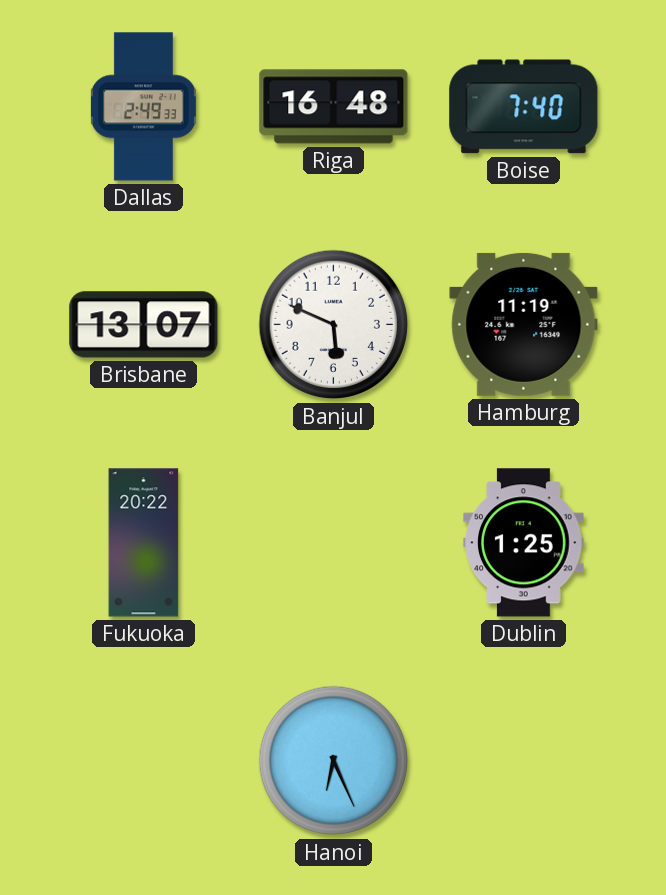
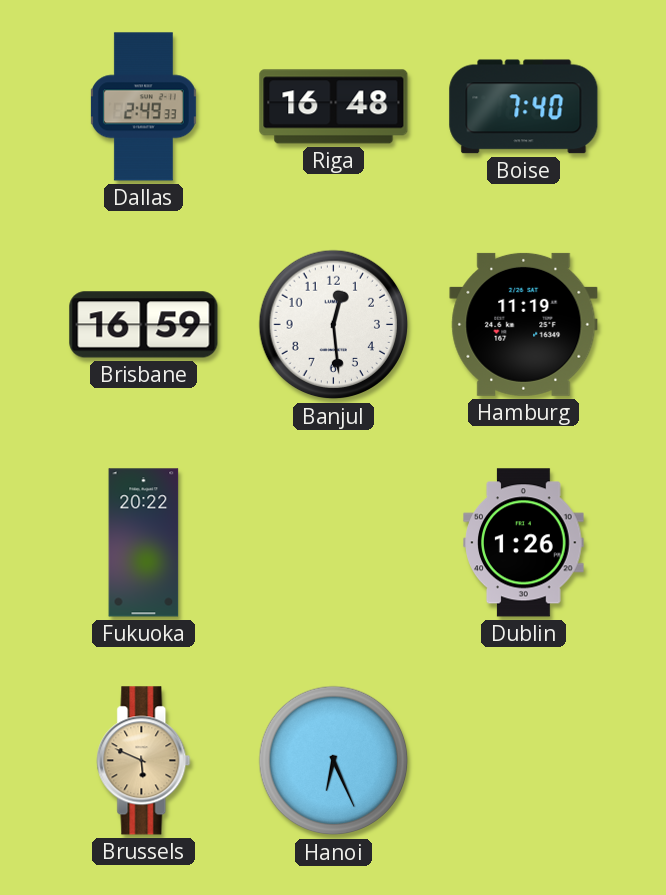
Brisbane: 13:07 -> 16:59
Banjul: 5:49 -> 12:29
Dublin: 1:25 -> 1:26
Brussels: none -> 5:49
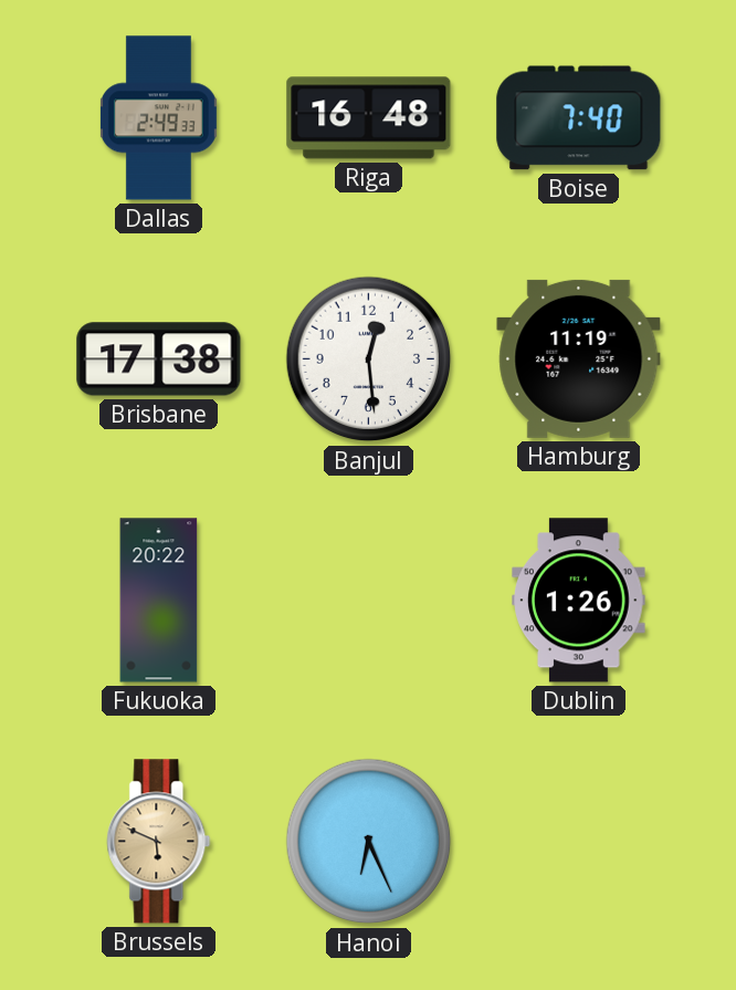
Brisbane: 16:59 -> 17:38
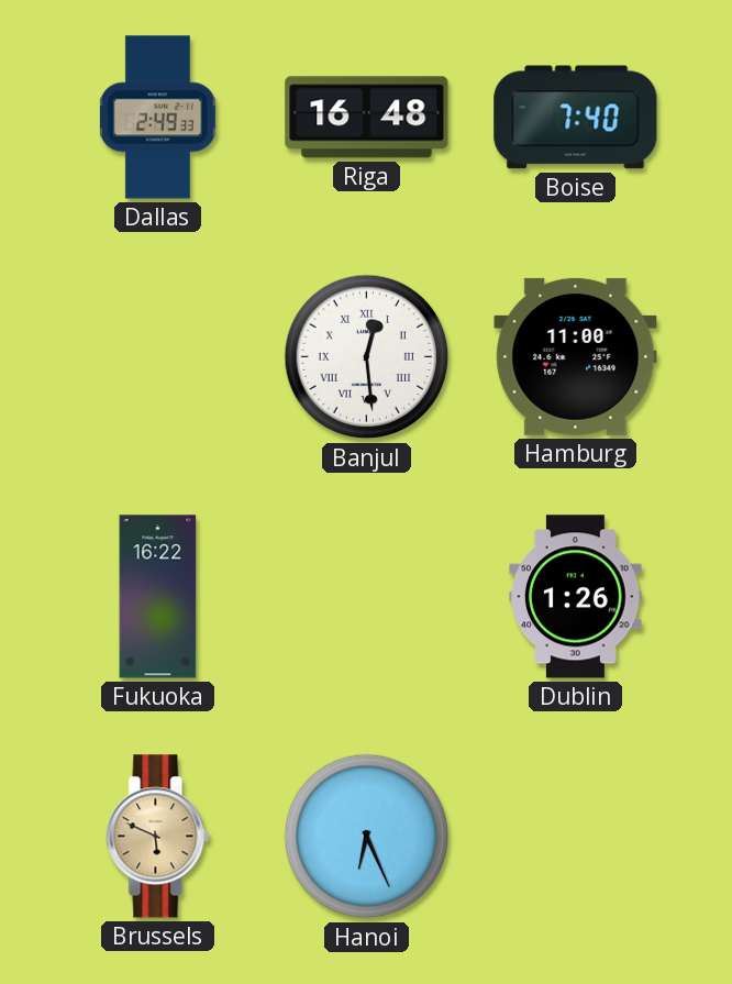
Brisbane: 17:38 -> none
Banjul numerals: Arabic -> Roman
Hamburg: 11:19 -> 11:00
Fukuoka: 20:22 -> 16:22
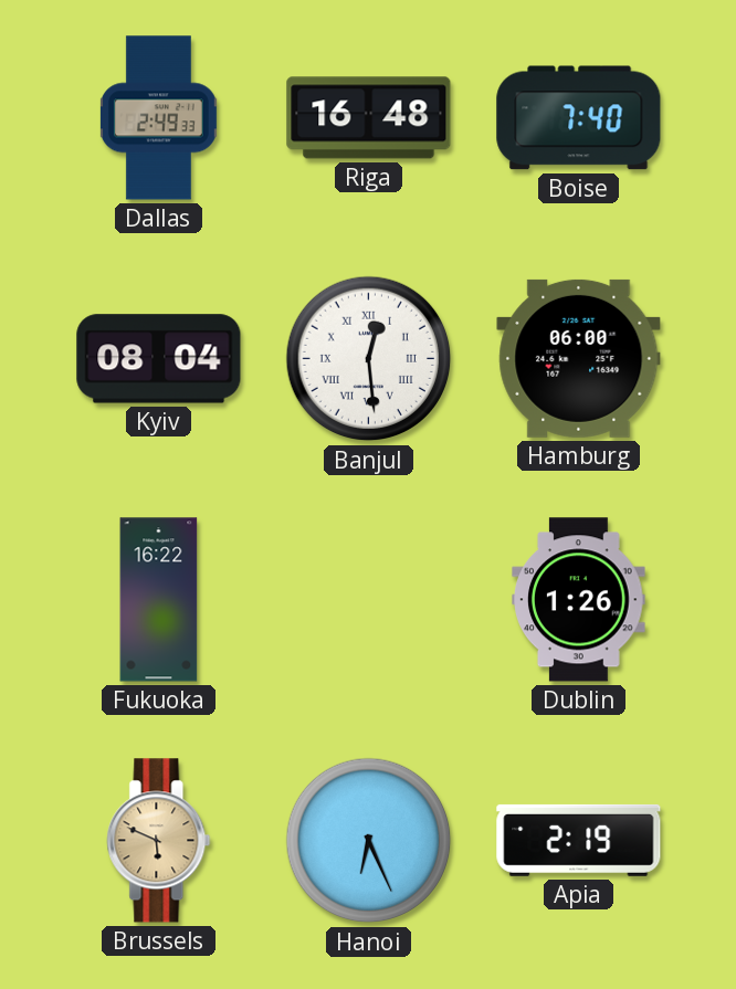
Kyiv: none -> 08:04
Hamburg: 11:00 -> 06:00
Apia: none -> 2:19
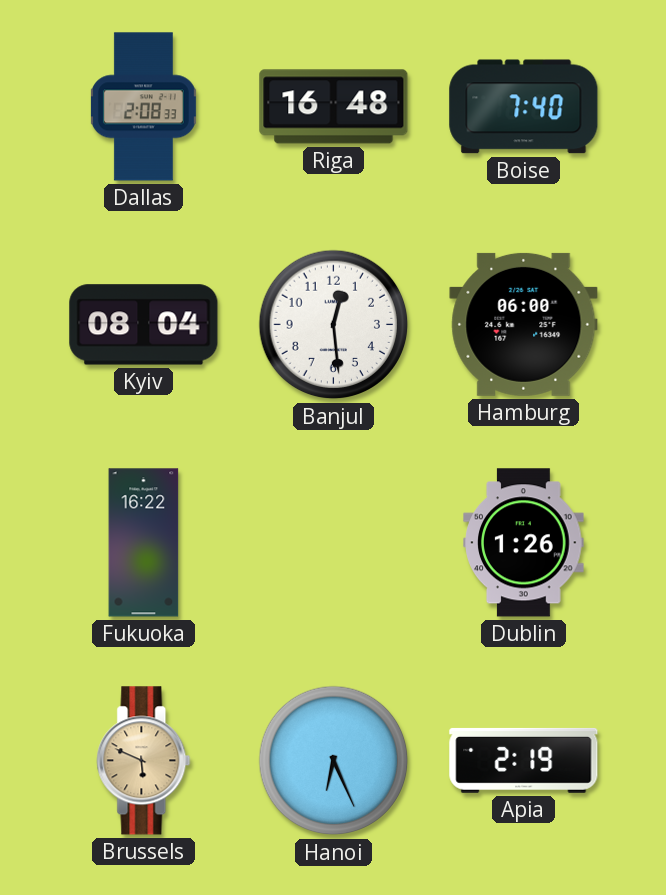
Dallas: 2:49 -> 2:08
Banjul numerals: Roman -> Arabic
